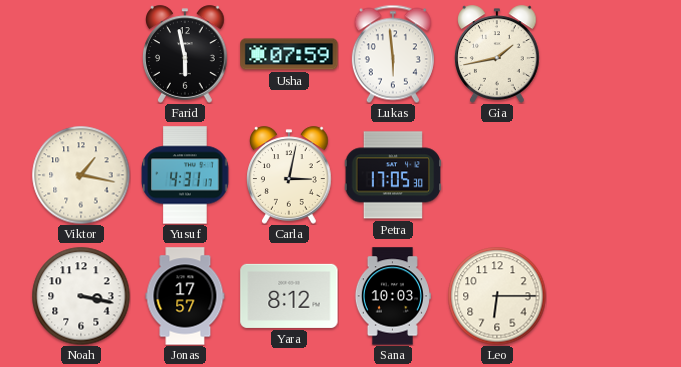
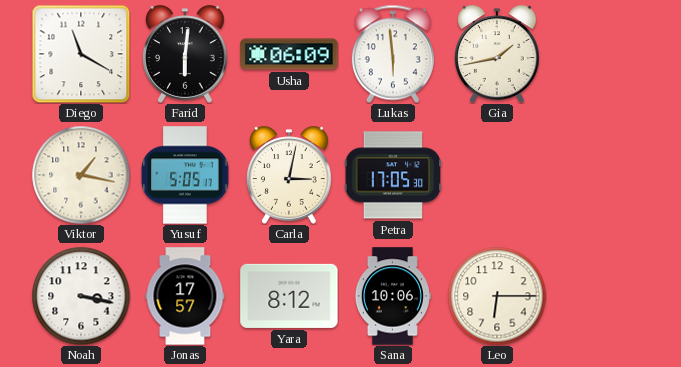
Diego: none -> 11:20
Farid: 5:58 -> 6:01
Usha: 07:59 -> 06:09
Yusuf: 4:31 -> 5:05
Sana: 10:03 -> 10:06
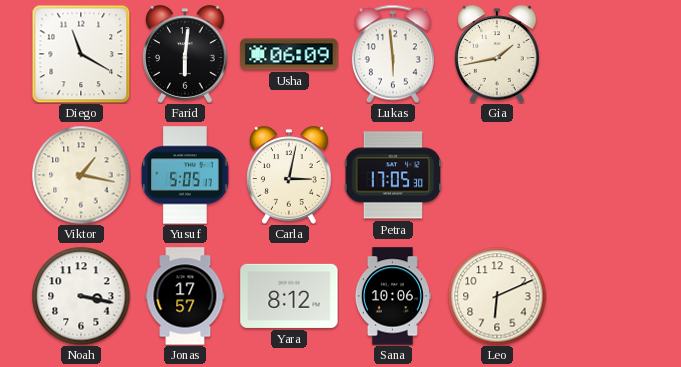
Leo: 6:15 -> 6:11
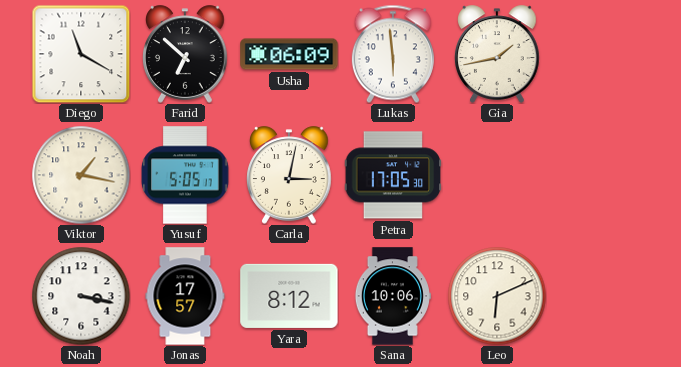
Farid: 6:01 -> 6:52
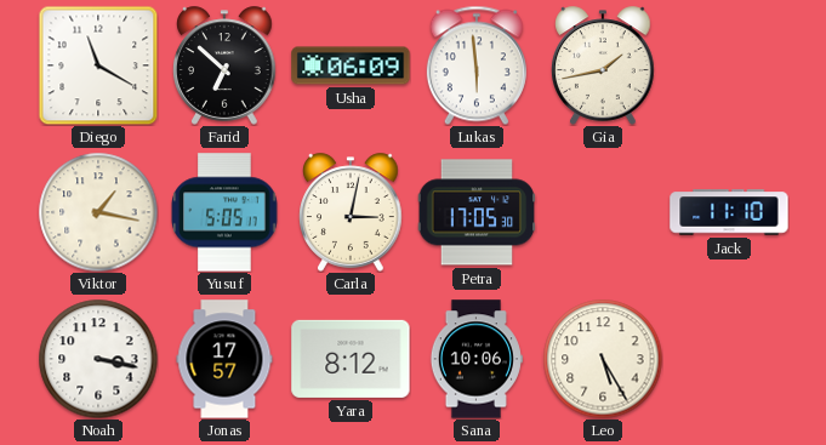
Jack: none -> 11:10
Leo: 6:11 -> 5:25
